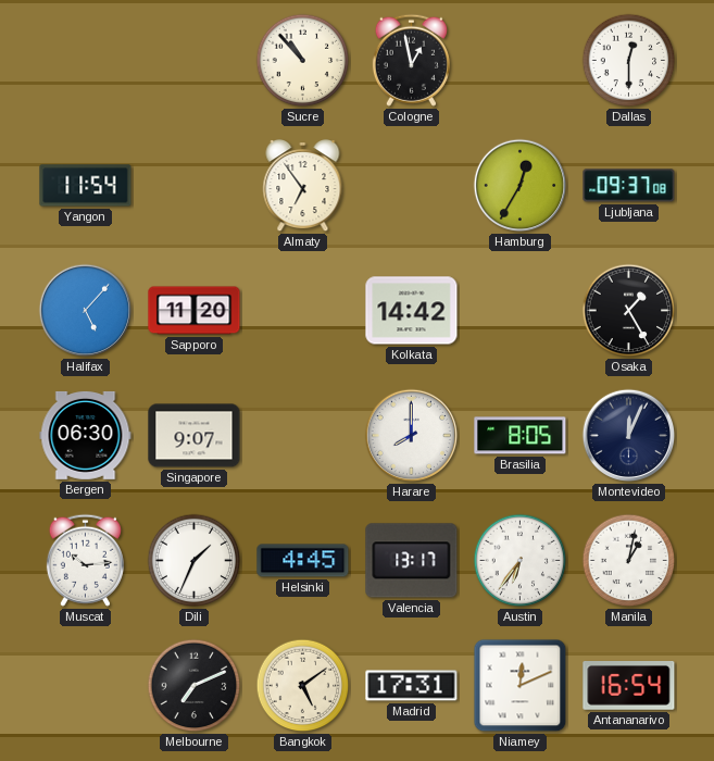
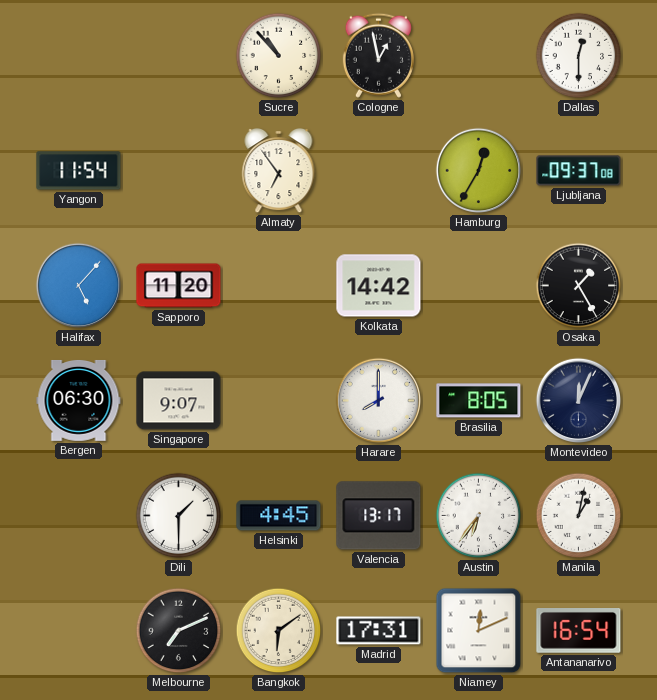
Muscat: 10:14 -> none
Dili: 1:34 -> 1:30
Bangkok: 5:09 -> 6:09
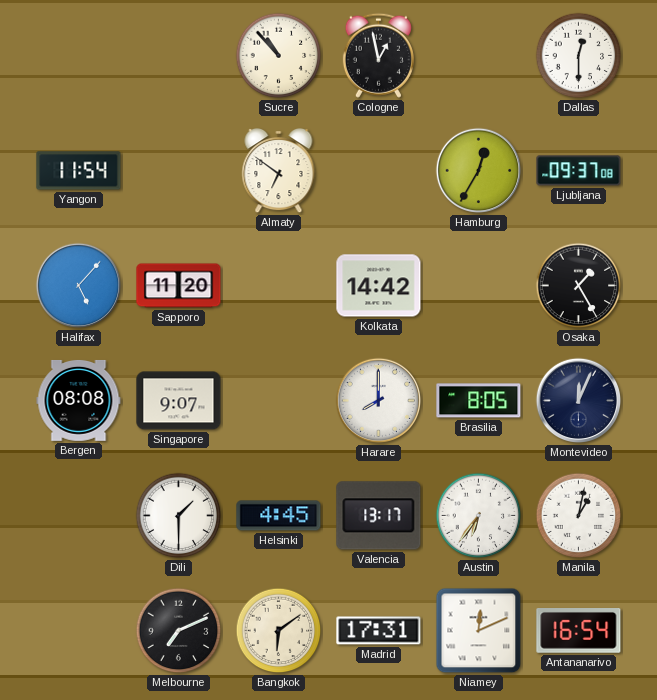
Almaty: 6:54 -> 6:51
Bergen: 06:30 -> 08:08
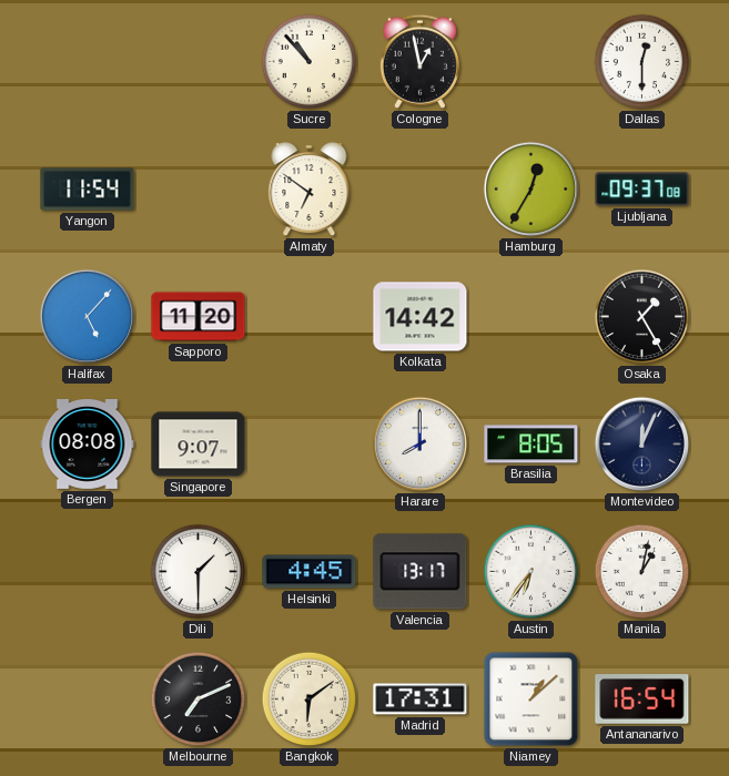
Niamey: 12:11 -> 1:08
